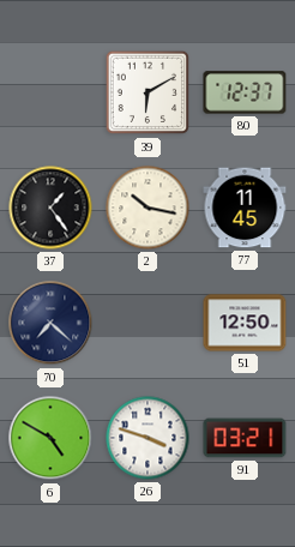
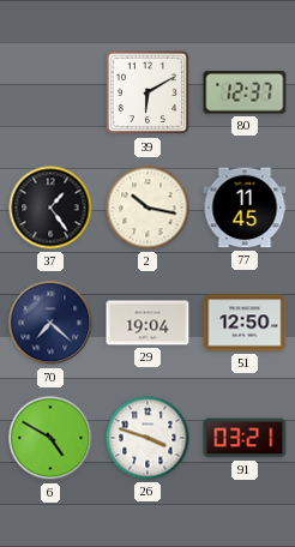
29: none -> 19:04
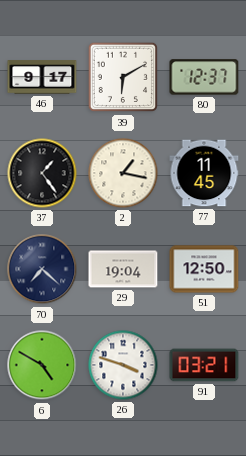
46: none -> 9:17
2: 10:17 -> 1:17
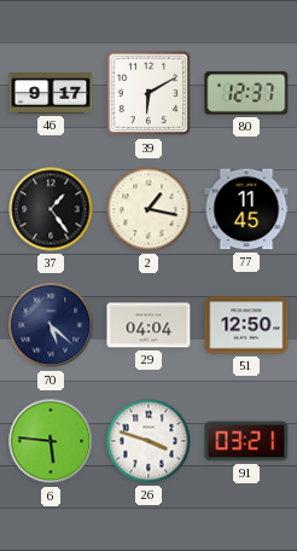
70: 7:22 -> 5:22
29: 19:04 -> 04:04
6: 4:50 -> 5:46
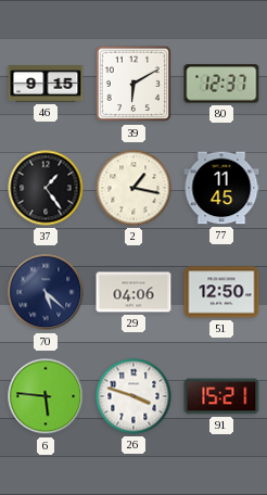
46: 9:17 -> 9:15
29: 04:04 -> 04:06
91: 03:21 -> 15:21
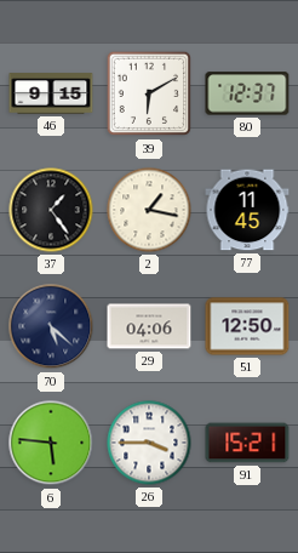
26: 3:48 -> 3:45
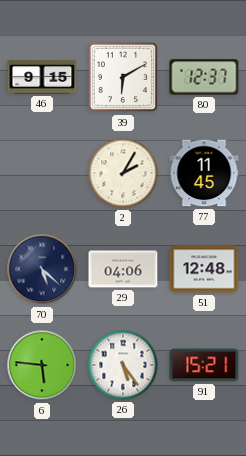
37: 1:24 -> none
2: 1:17 -> 2:05
51: 12:50 -> 12:48
26: 3:45 -> 5:24
